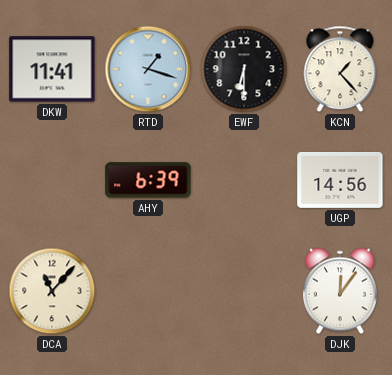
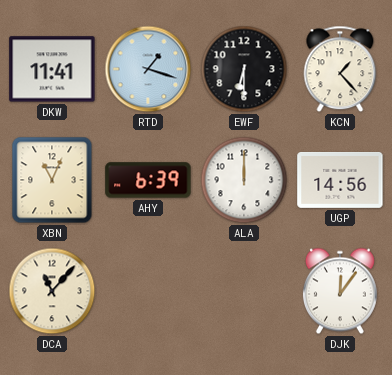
XBN: none -> 11:04
ALA: none -> 12:00
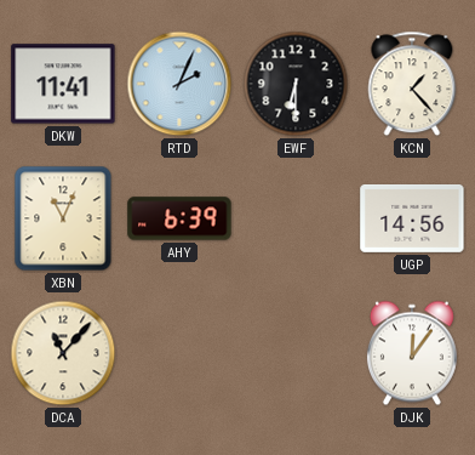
RTD: 1:18 -> 2:04
ALA: 12:00 -> none
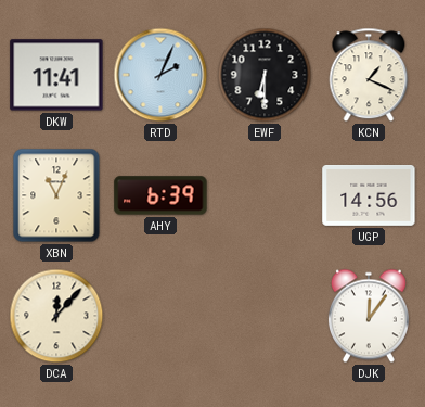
KCN: 1:23 -> 1:19
DCA: 11:07 -> 12:07
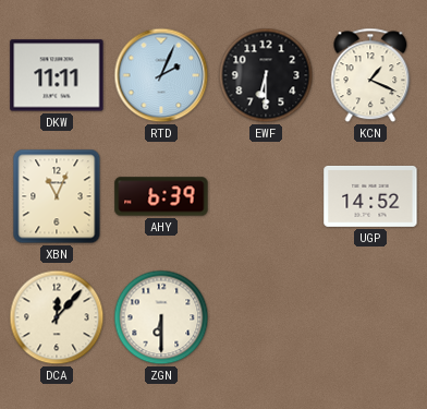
DKW: 11:41 -> 11:11
UGP: 14:56 -> 14:52
ZGN: none -> 6:30
DJK: 12:06 -> none
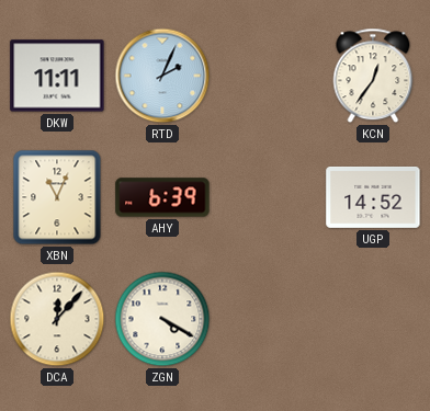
EWF: 6:30 -> none
KCN: 1:19 -> 12:36
ZGN: 6:30 -> 4:20
